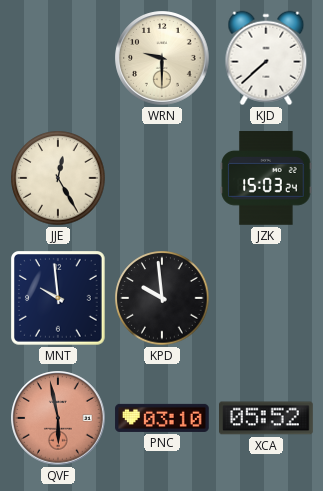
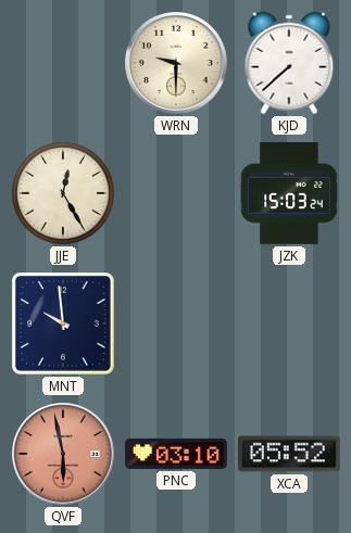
KPD: 9:59 -> none
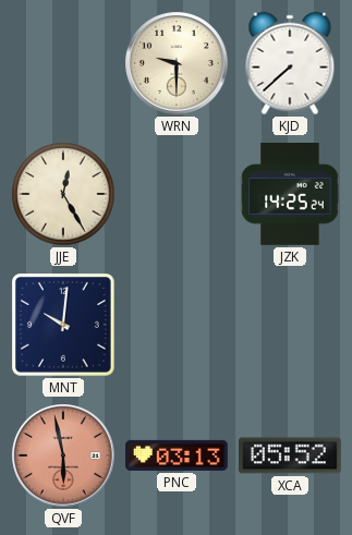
JZK: 15:03 -> 14:25
MNT: 9:59 -> 10:01
PNC: 03:10 -> 03:13
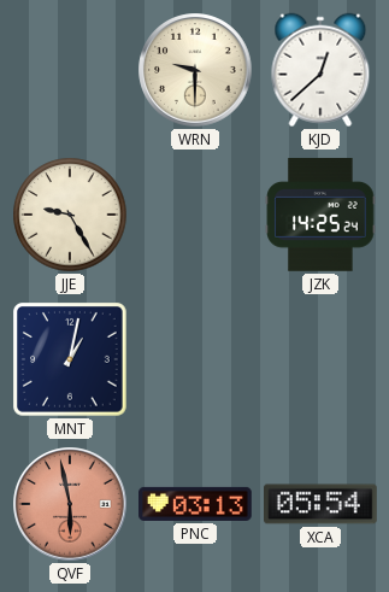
KJD: 7:38 -> 12:38
JJE: 12:25 -> 9:25
MNT: 10:01 -> 1:02
XCA: 05:52 -> 05:54
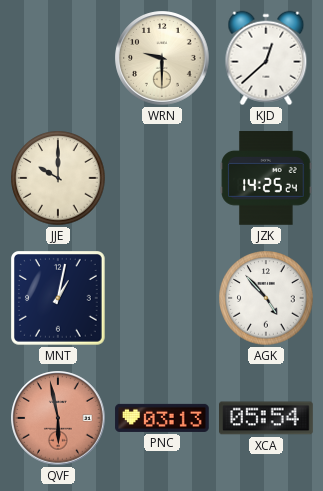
JJE: 9:25 -> 10:00
AGK: none -> 4:53
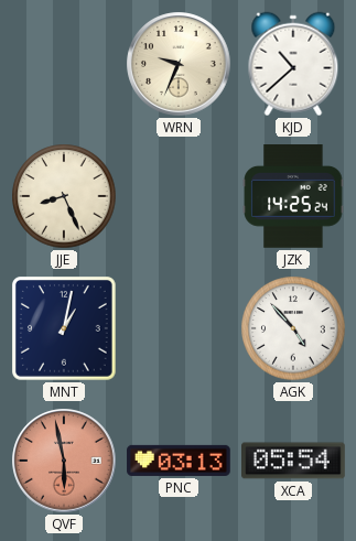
WRN: 9:30 -> 9:34
KJD: 12:38 -> 10:38
JJE: 10:00 -> 8:26
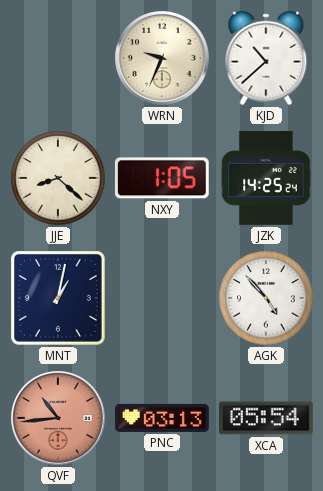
JJE: 8:26 -> 8:22
NXY: none -> 1:05
QVF: 5:58 -> 10:44
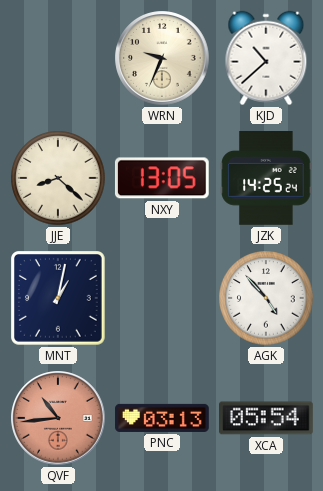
NXY: 1:05 -> 13:05
